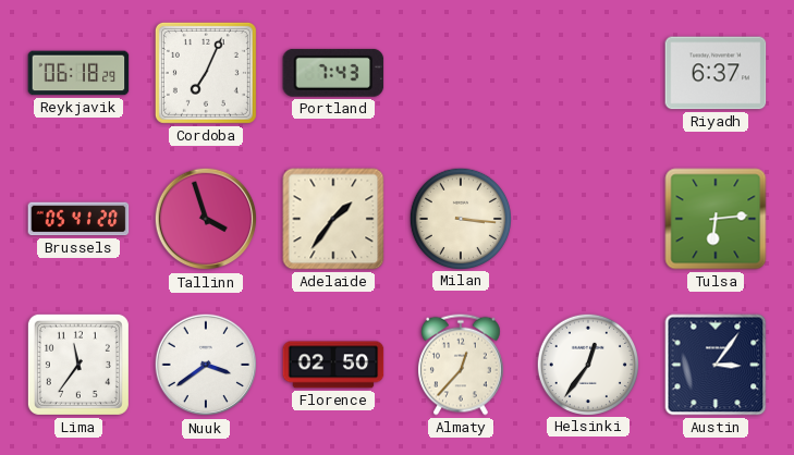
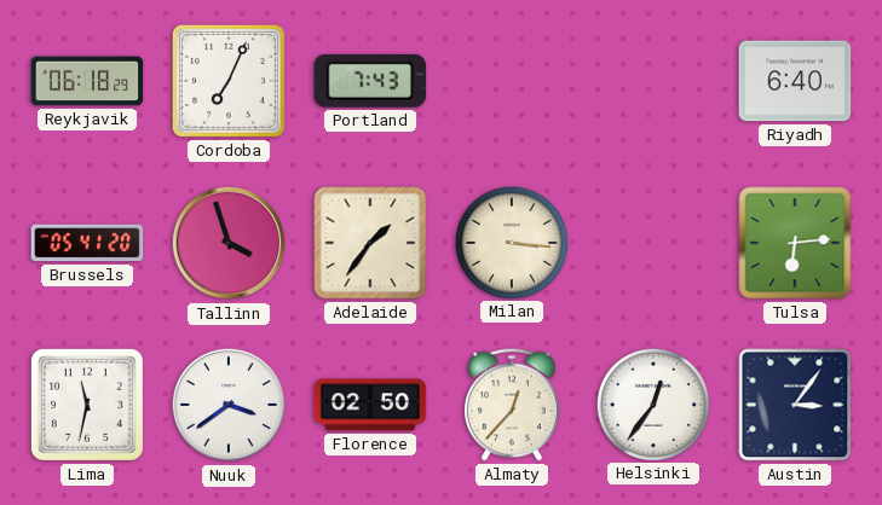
Riyadh: 6:37 -> 6:40
Lima: 11:36 -> 11:32
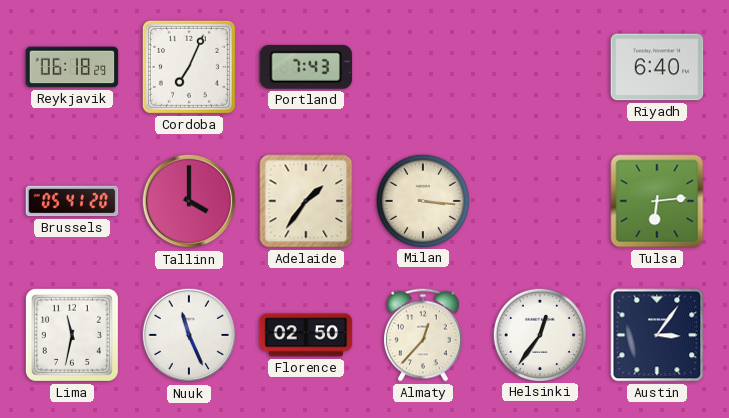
Tallinn: 3:57 -> 4:00
Nuuk: 3:39 -> 11:26
